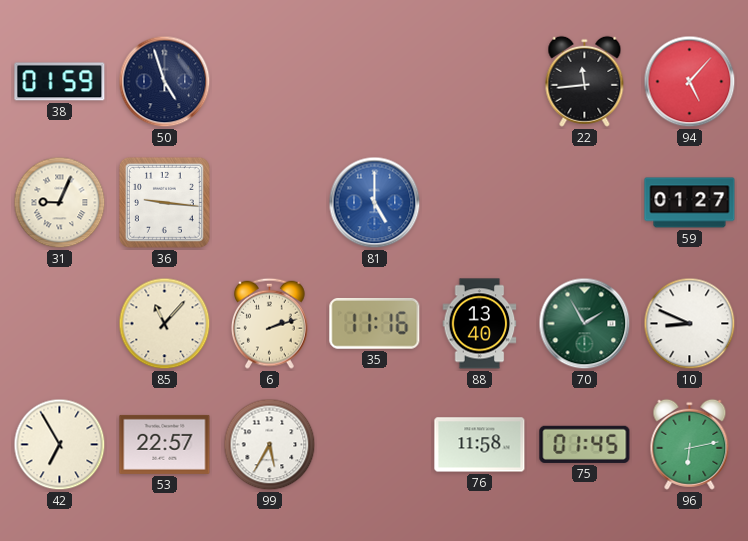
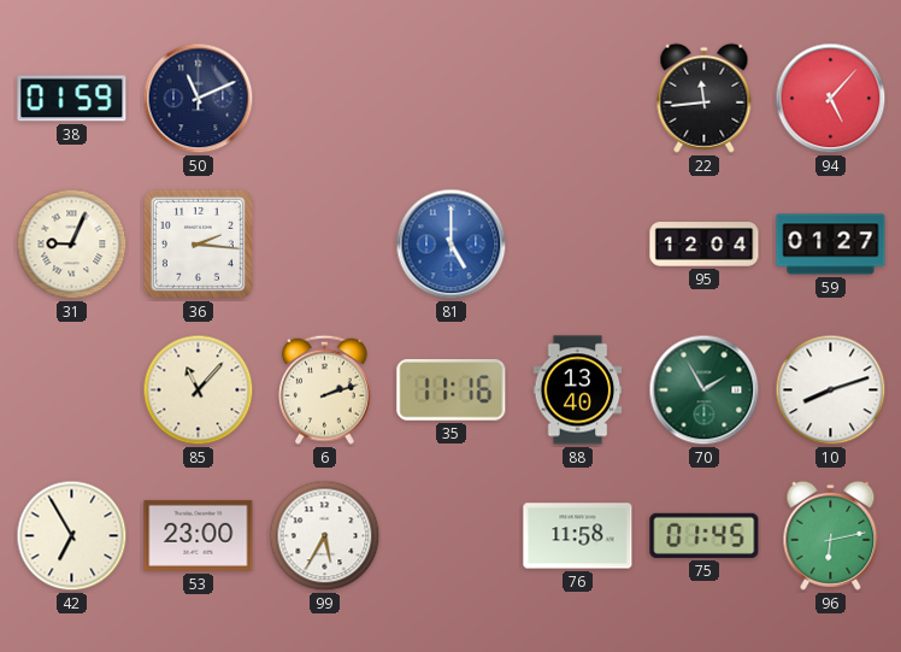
50: 4:57 -> 11:11
36: 9:16 -> 2:16
95: none -> 12:04
10: 8:49 -> 8:12
53: 22:57 -> 23:00
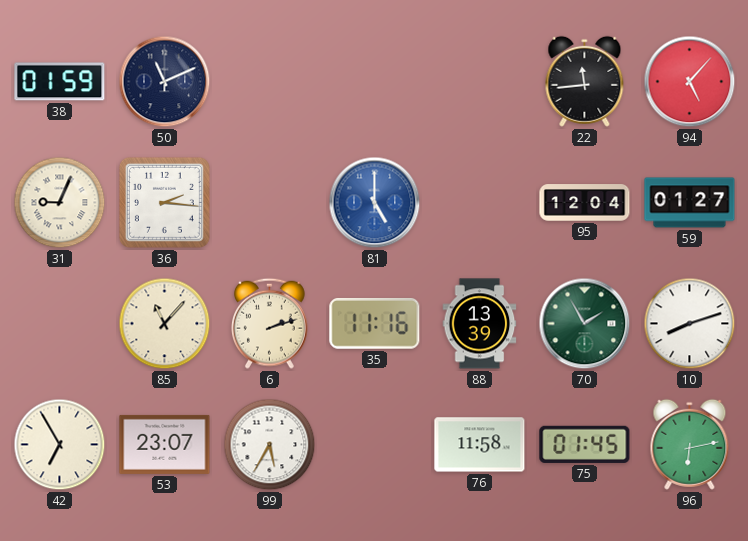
88: 13:40 -> 13:39
53: 23:00 -> 23:07
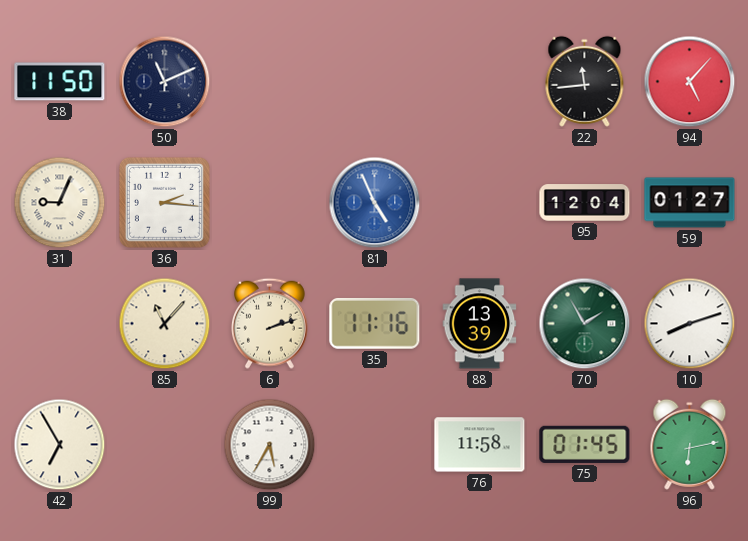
38: 01:59 -> 11:50
81: 5:00 -> 4:56
53: 23:07 -> none
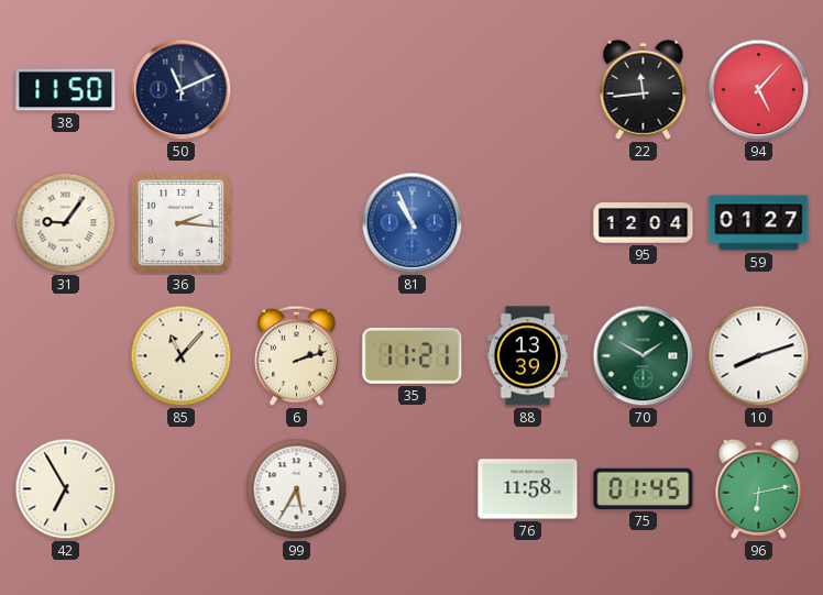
31: 9:04 -> 9:06
81: 4:56 -> 10:56
35: 11:16 -> 11:21
70: 1:55 -> 1:50
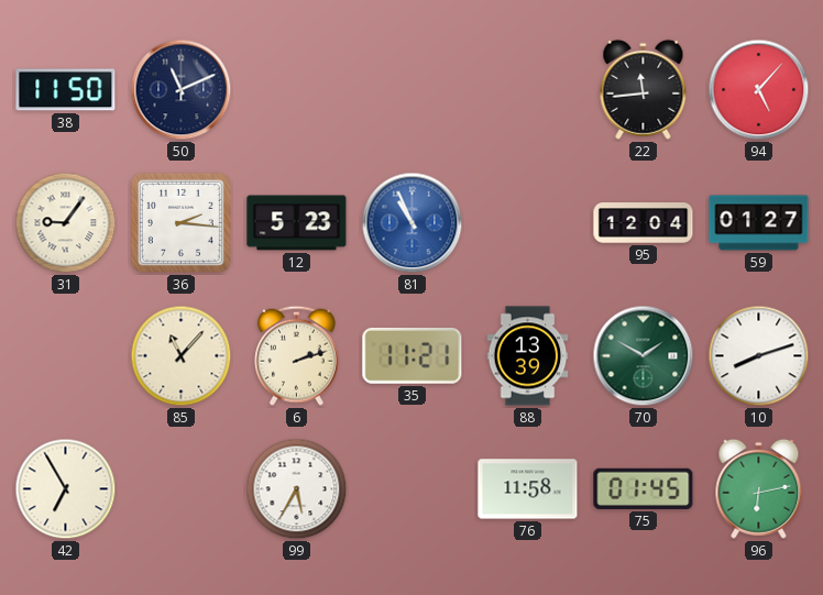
12: none -> 5:23
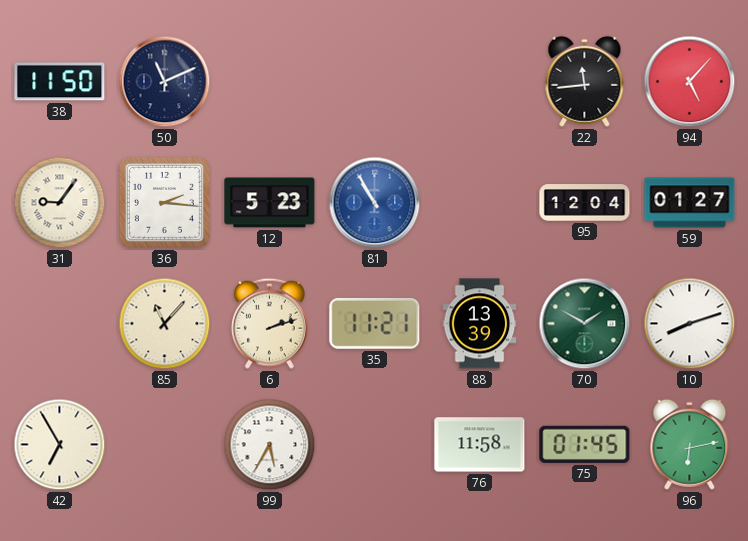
81: 10:56 -> 10:55
